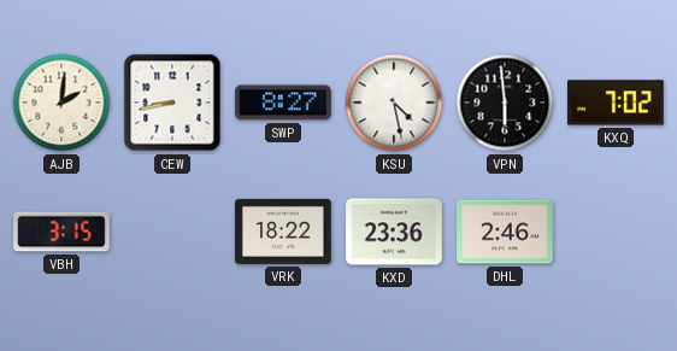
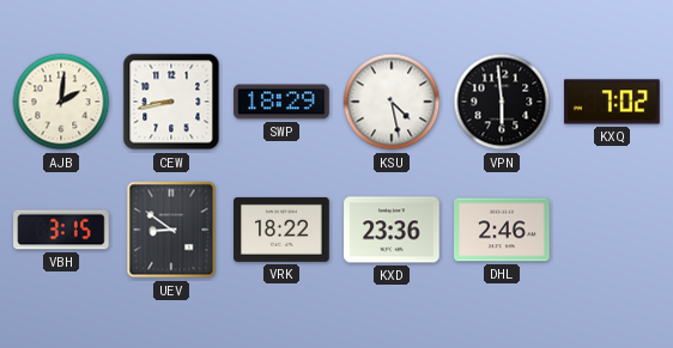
SWP: 8:27 -> 18:29
UEV: none -> 8:51
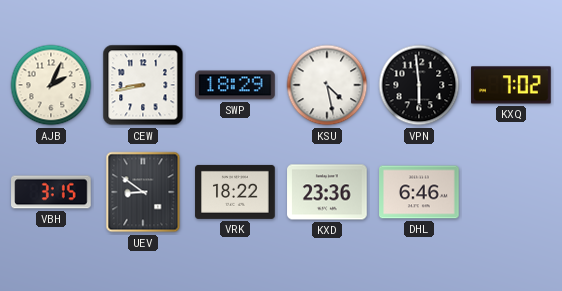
AJB: 2:01 -> 2:04
DHL: 2:46 -> 6:46
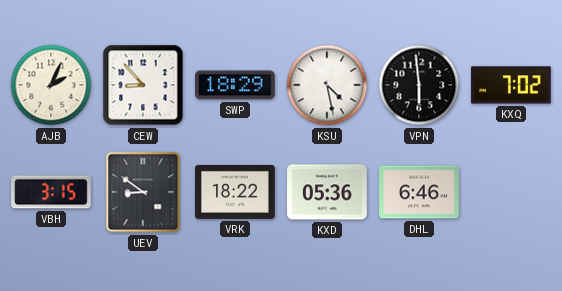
CEW: 8:43 -> 8:53
KXD: 23:36 -> 05:36
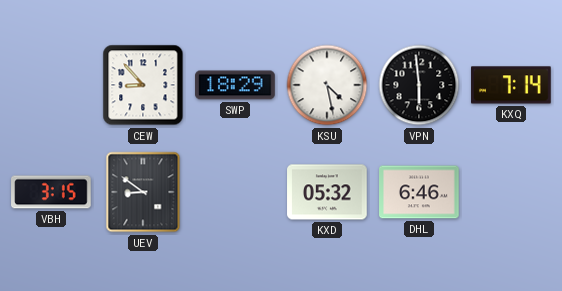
AJB: 2:04 -> none
KXQ: 7:02 -> 7:14
VRK: 18:22 -> none
KXD: 05:36 -> 05:32
